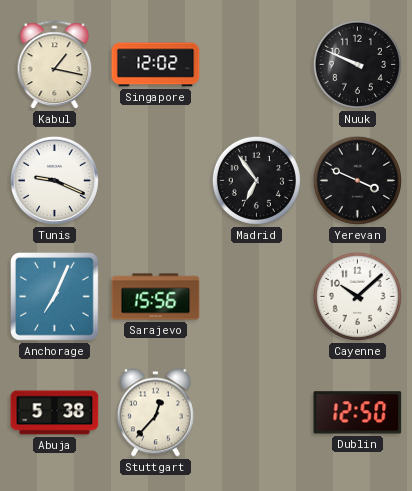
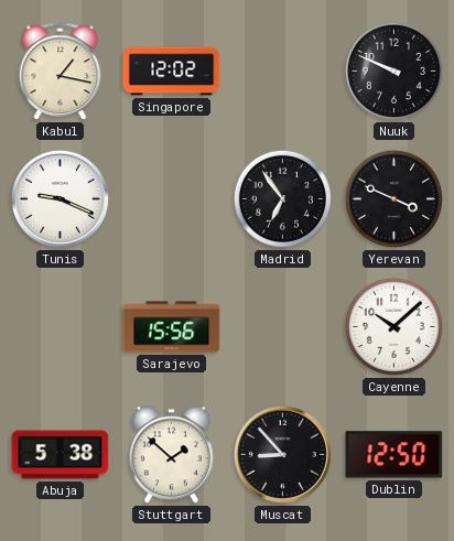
Anchorage: 7:04 -> none
Stuttgart: 12:37 -> 1:52
Muscat: none -> 8:53
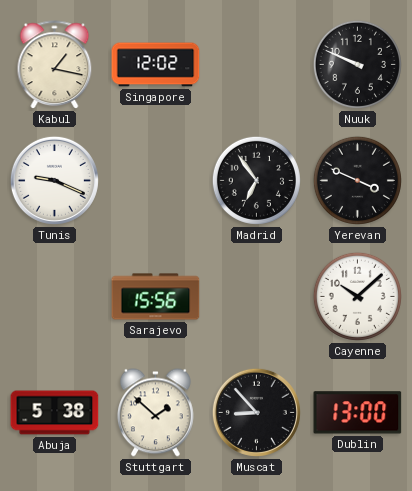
Dublin: 12:50 -> 13:00
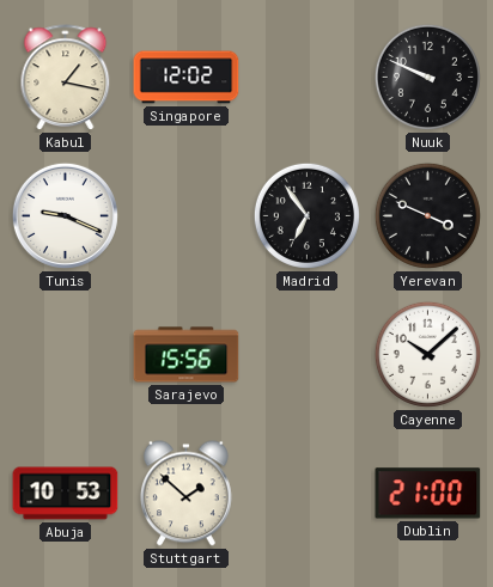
Abuja: 5:38 -> 10:53
Muscat: 8:53 -> none
Dublin: 13:00 -> 21:00
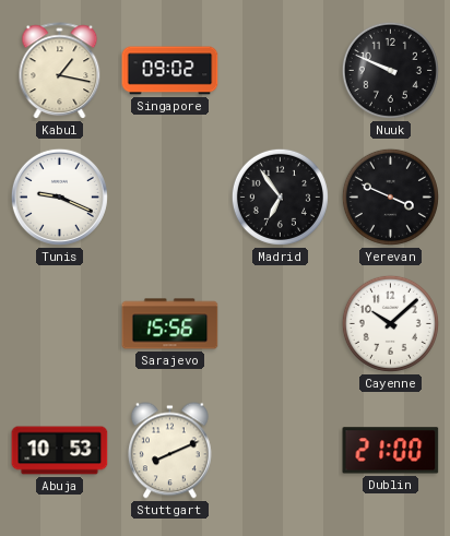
Singapore: 12:02 -> 09:02
Stuttgart: 1:52 -> 8:11
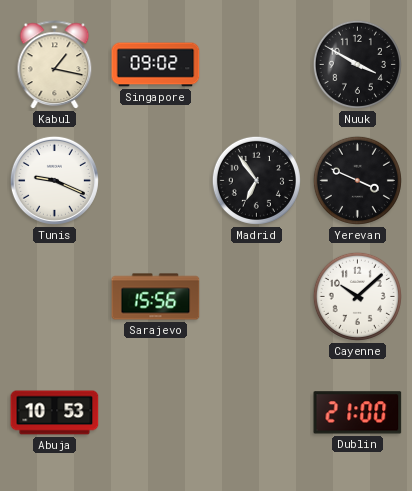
Nuuk: 9:49 -> 3:50
Stuttgart: 8:11 -> none
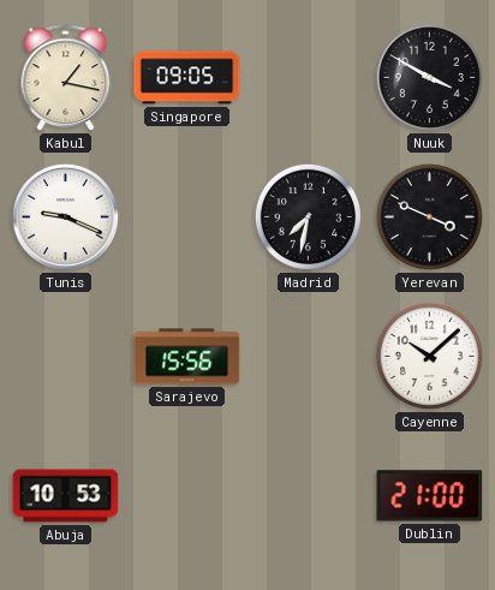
Singapore: 09:02 -> 09:05
Madrid: 6:54 -> 7:32
